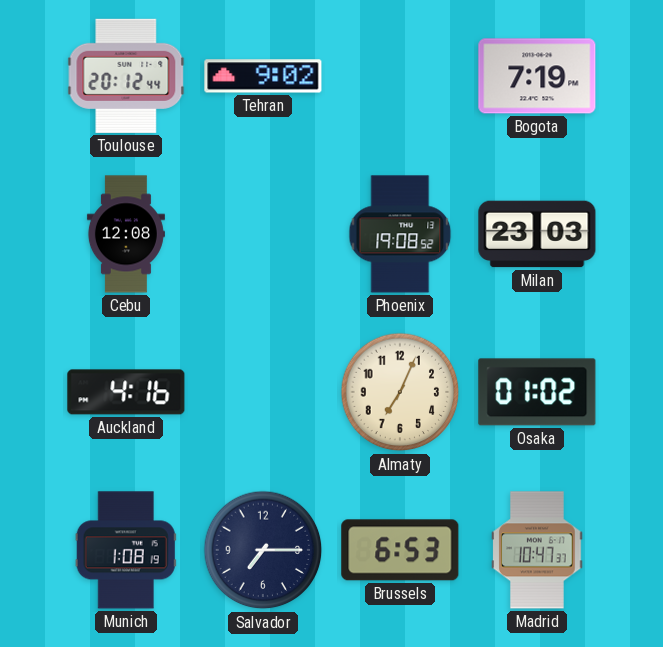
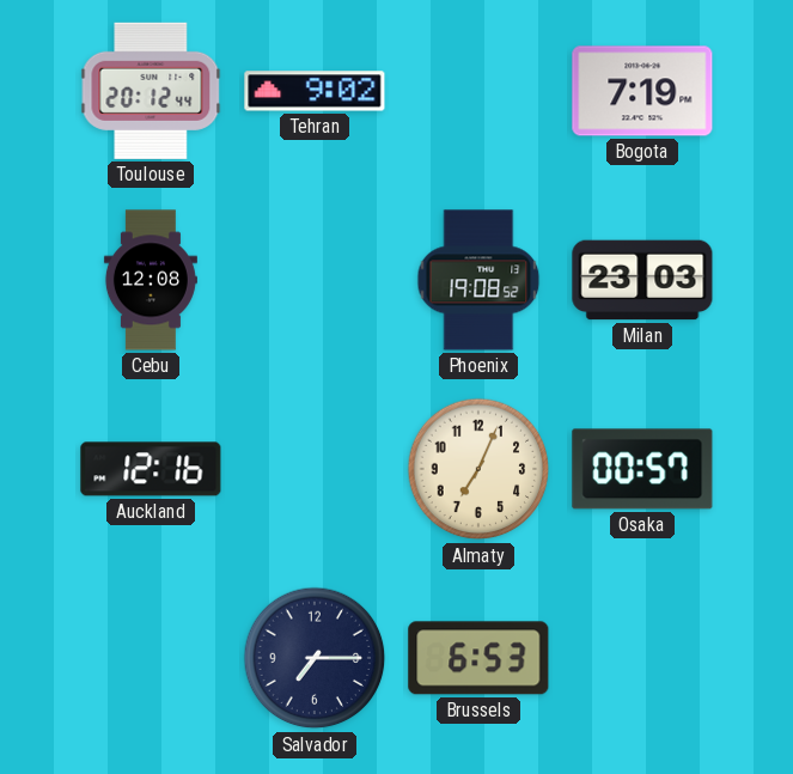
Auckland: 4:16 -> 12:16
Osaka: 01:02 -> 00:57
Munich: 1:08 -> none
Madrid: 10:47 -> none
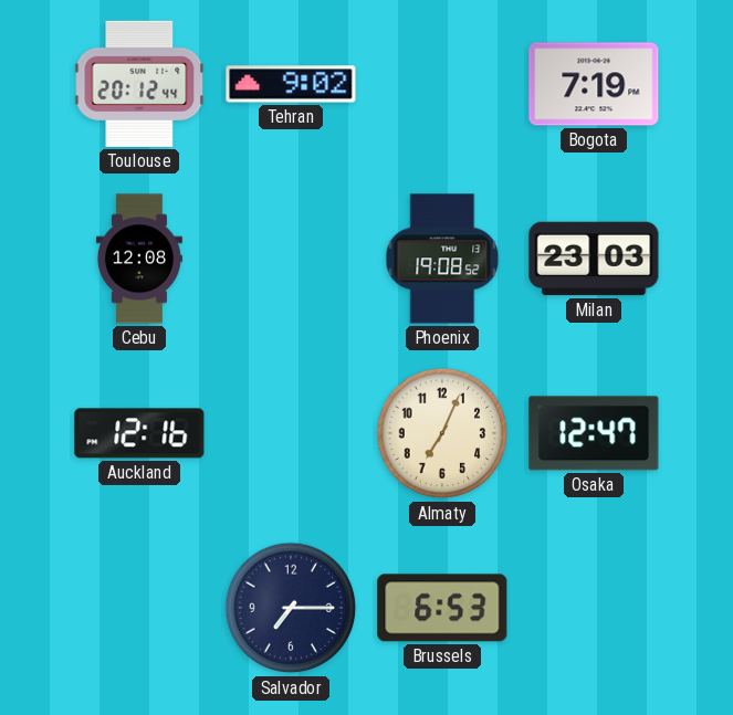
Osaka: 00:57 -> 12:47
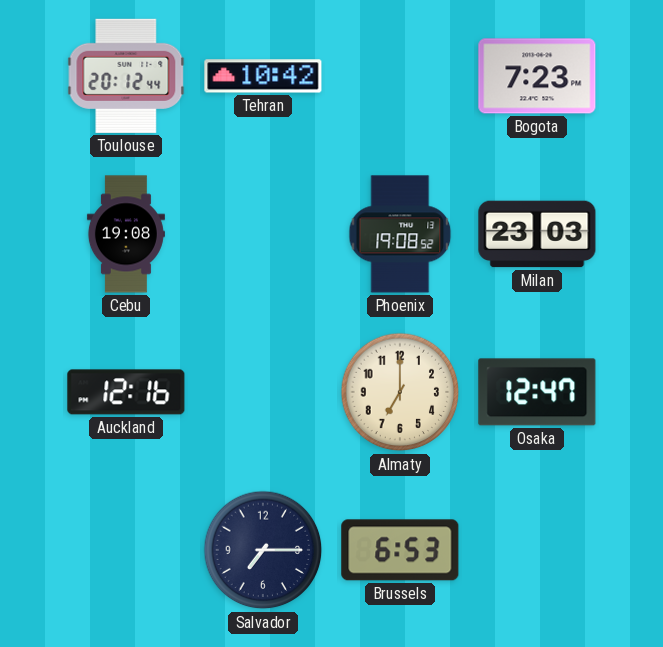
Tehran: 9:02 -> 10:42
Bogota: 7:19 -> 7:23
Cebu: 12:08 -> 19:08
Almaty: 7:04 -> 7:00
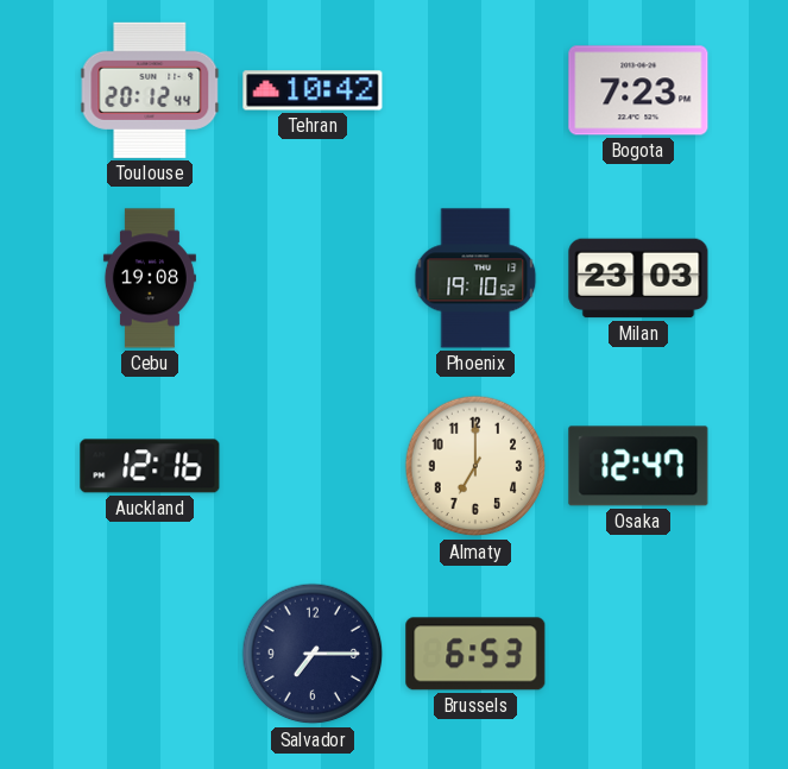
Phoenix: 19:08 -> 19:10
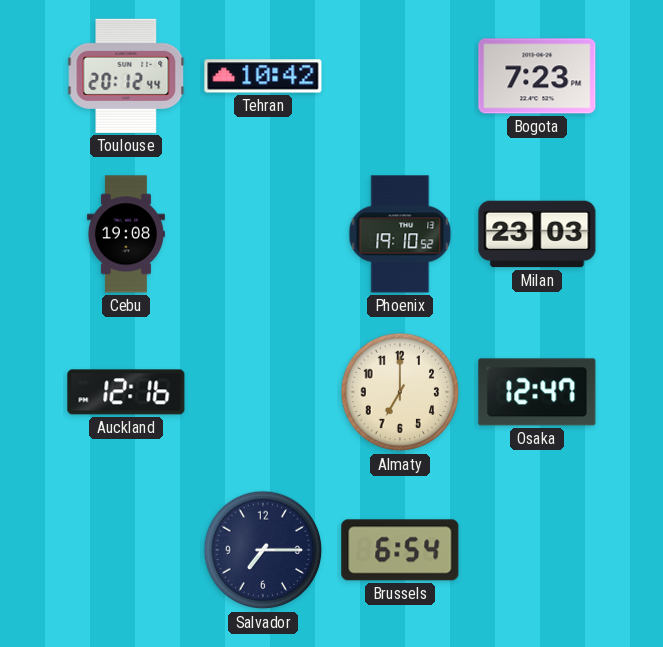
Brussels: 6:53 -> 6:54
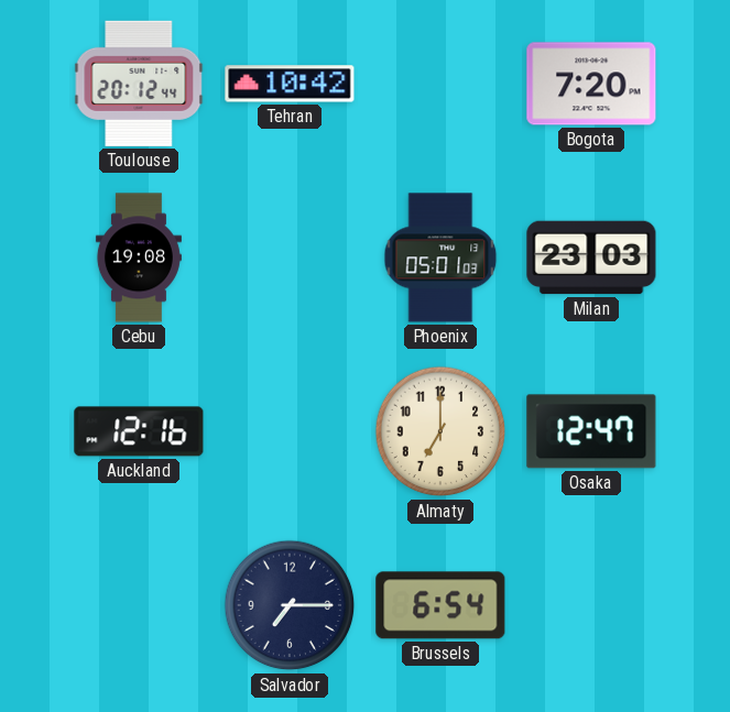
Bogota: 7:23 -> 7:20
Phoenix: 19:10 -> 05:01
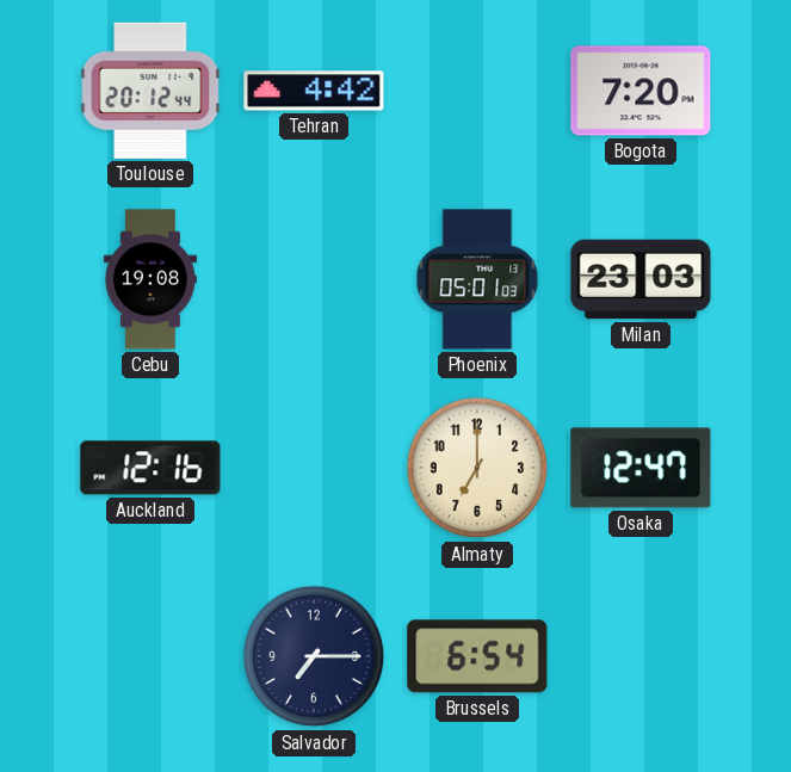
Tehran: 10:42 -> 4:42
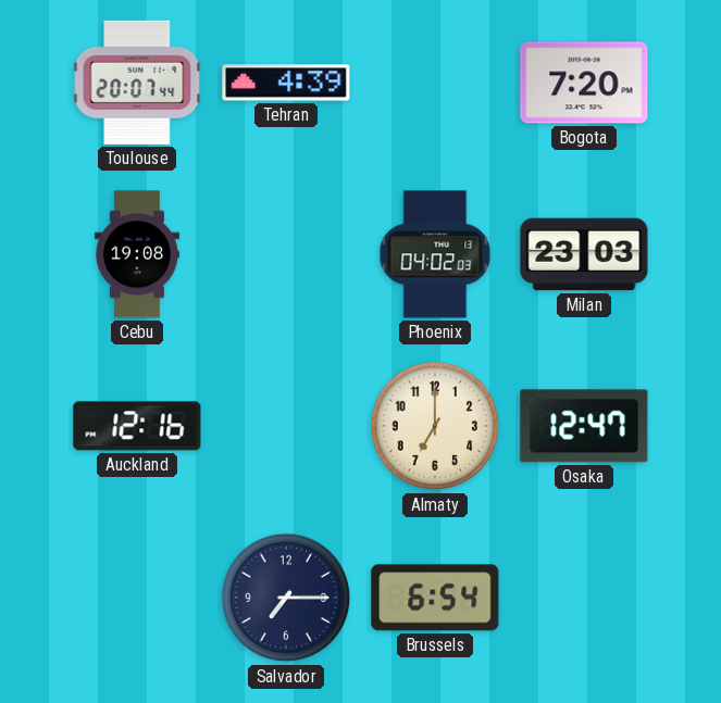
Toulouse: 20:12 -> 20:07
Tehran: 4:42 -> 4:39
Phoenix: 05:01 -> 04:02
